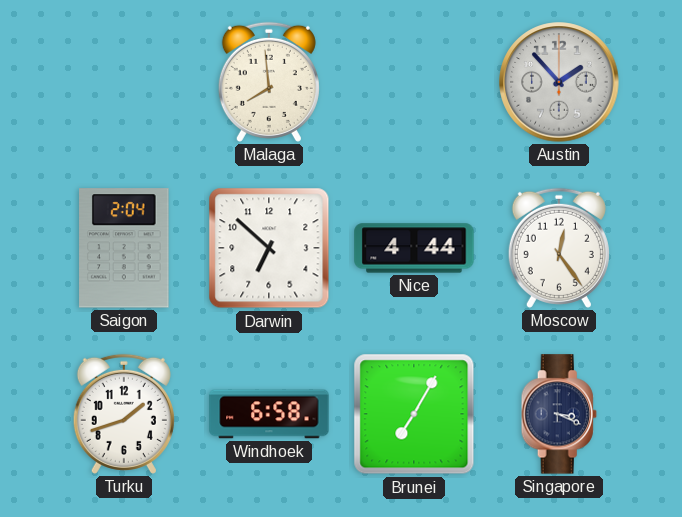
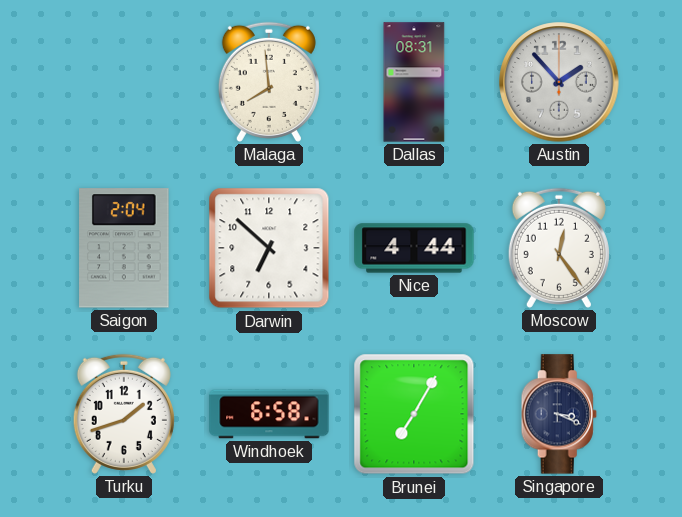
Dallas: none -> 08:31
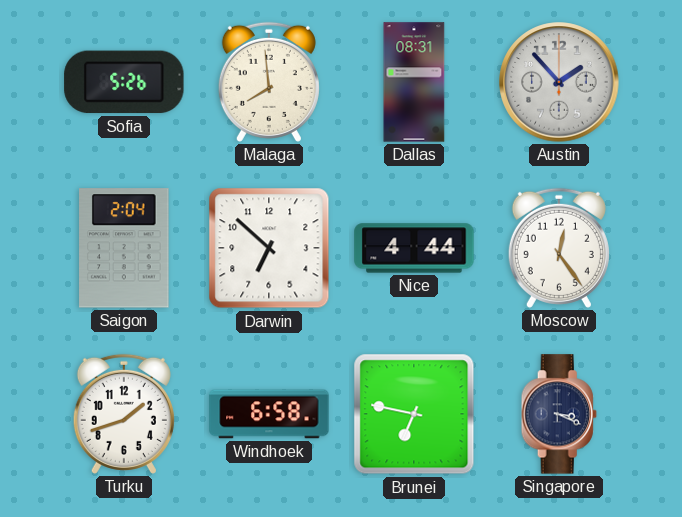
Sofia: none -> 5:26
Brunei: 7:05 -> 6:47
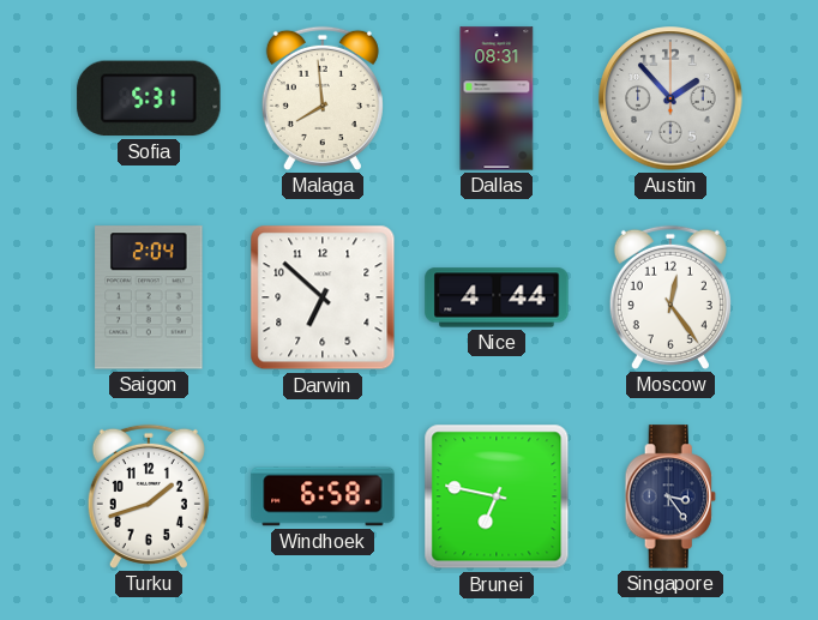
Sofia: 5:26 -> 5:31
Singapore: 3:19 -> 3:24
